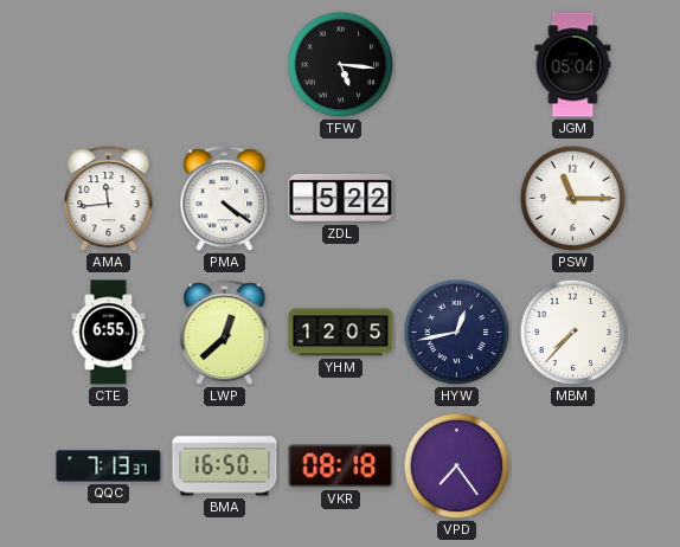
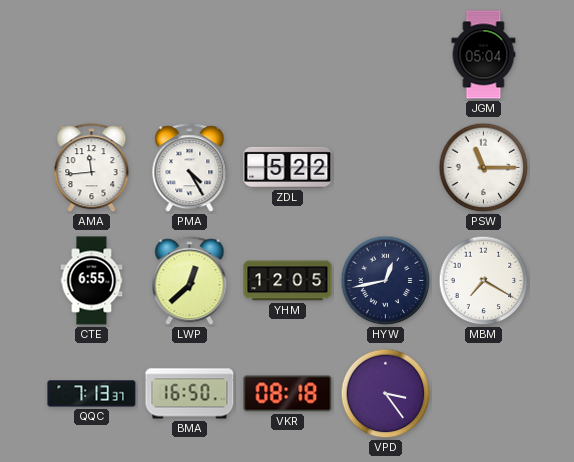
TFW: 5:16 -> none
PMA: 4:21 -> 4:25
MBM: 7:37 -> 7:20
VPD: 7:24 -> 3:24
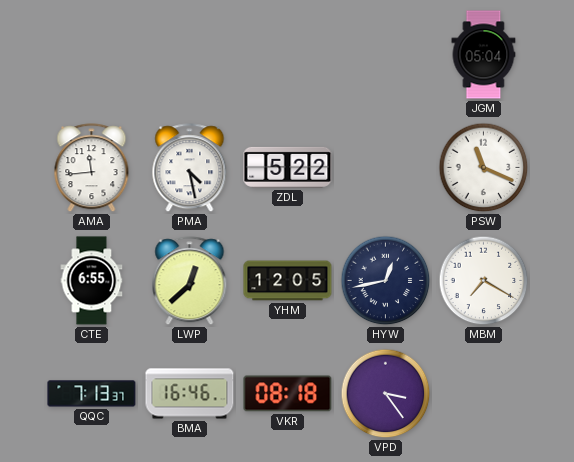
PMA: 4:25 -> 4:28
PSW: 11:15 -> 11:19
BMA: 16:50 -> 16:46
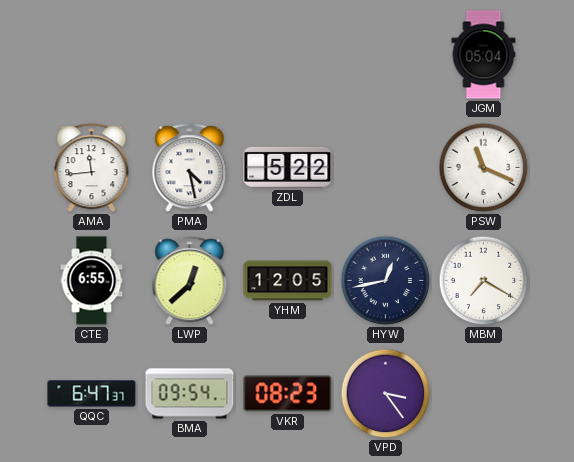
QQC: 7:13 -> 6:47
BMA: 16:46 -> 09:54
VKR: 08:18 -> 08:23
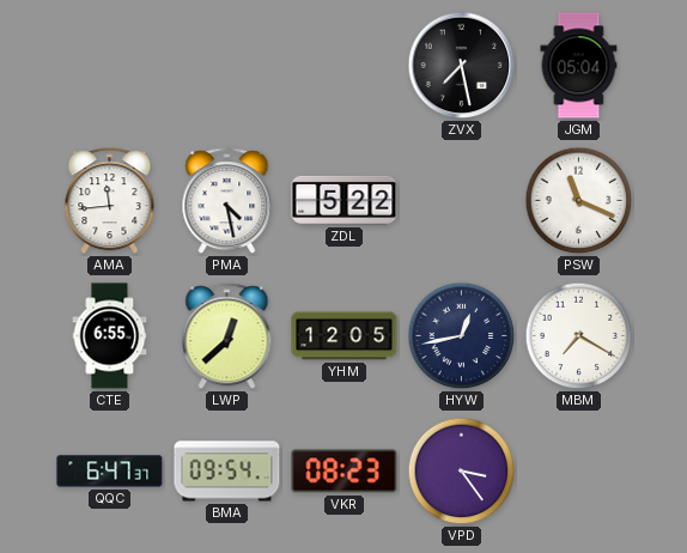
ZVX: none -> 7:28
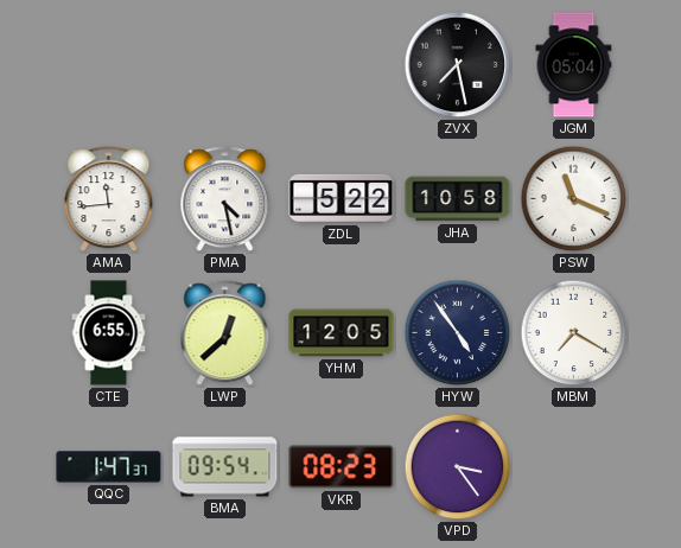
JHA: none -> 10:58
HYW: 12:43 -> 4:54
QQC: 6:47 -> 1:47
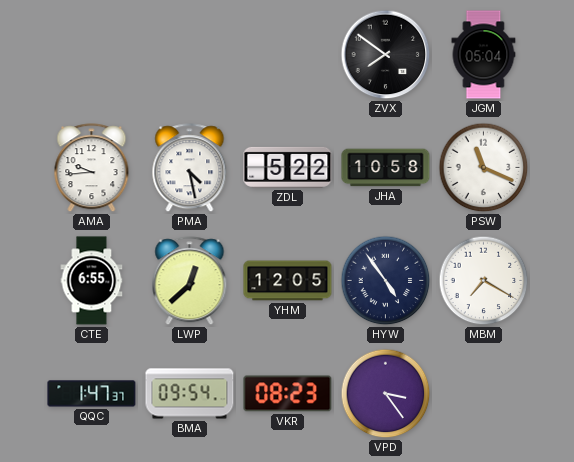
ZVX: 7:28 -> 7:51
AMA: 11:44 -> 9:44
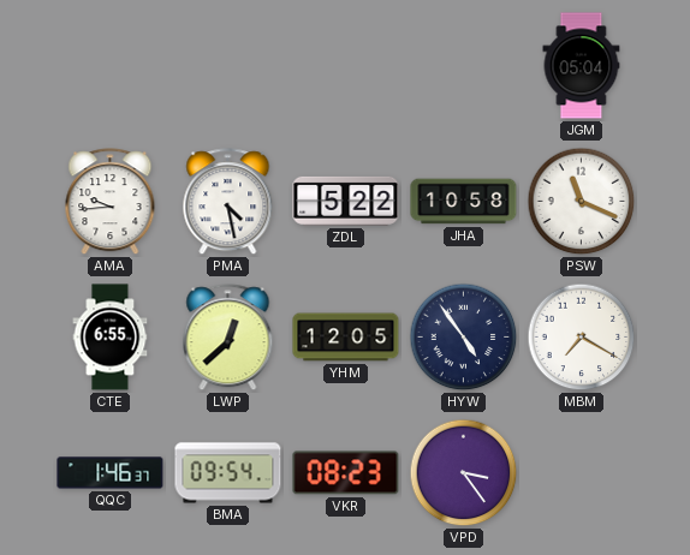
ZVX: 7:51 -> none
QQC: 1:47 -> 1:46
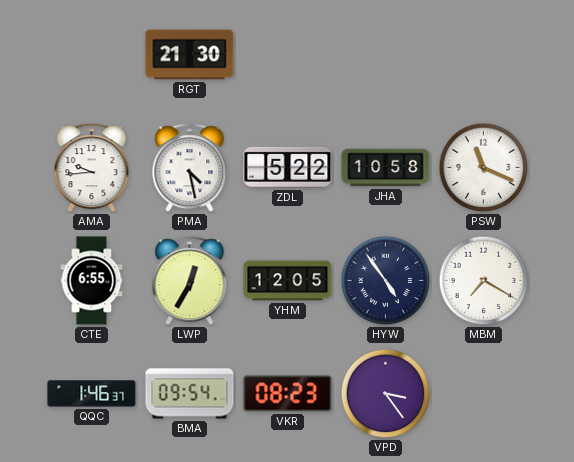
RGT: none -> 21:30
JGM: 05:04 -> none
LWP: 12:38 -> 12:35
